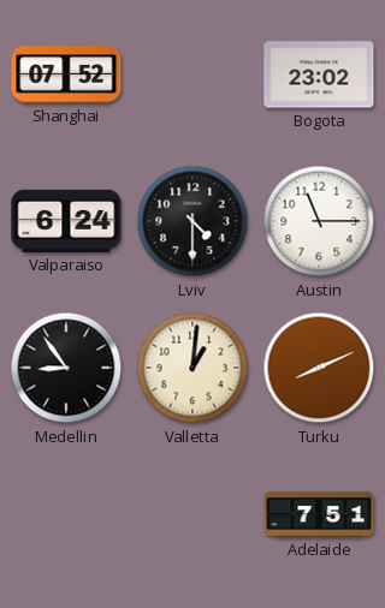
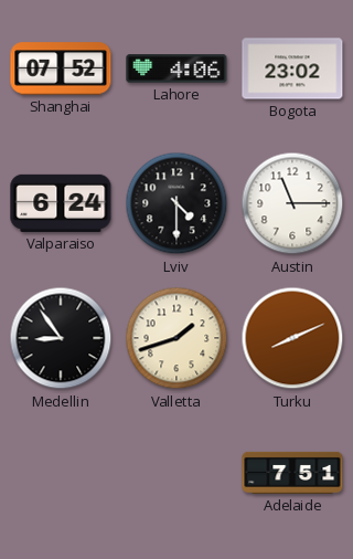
Lahore: none -> 4:06
Valletta: 1:01 -> 1:42
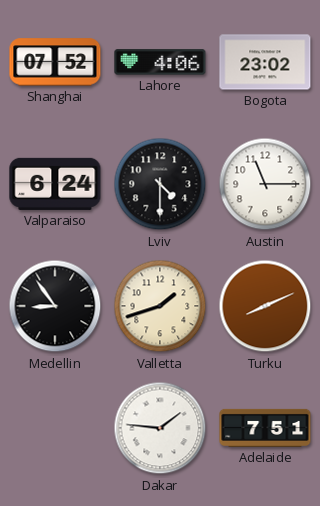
Dakar: none -> 1:46
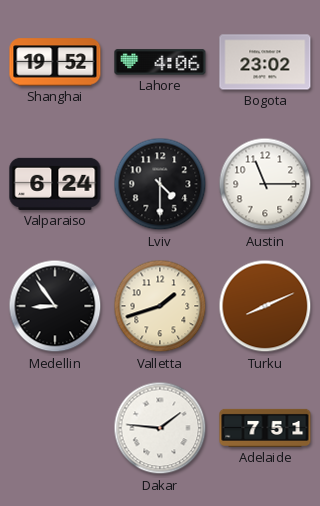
Shanghai: 07:52 -> 19:52
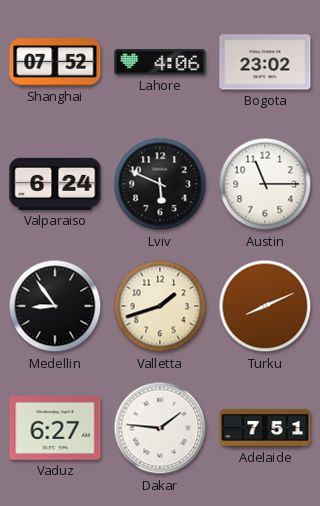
Shanghai: 19:52 -> 07:52
Lviv: 4:30 -> 5:49
Vaduz: none -> 6:27
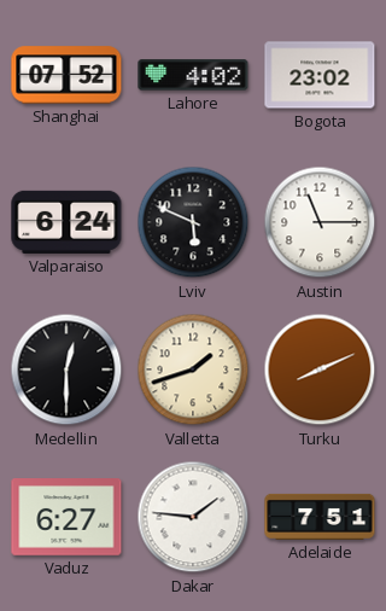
Lahore: 4:06 -> 4:02
Medellin: 8:54 -> 12:30
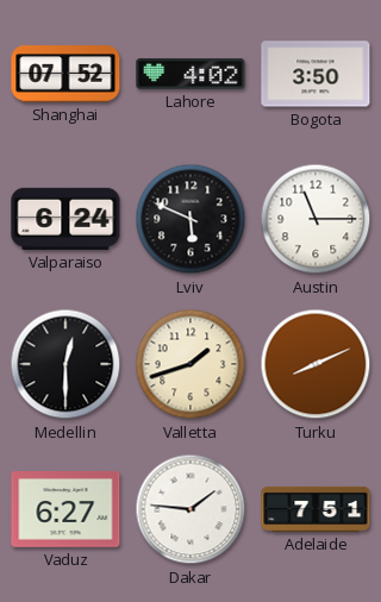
Bogota: 23:02 -> 3:50
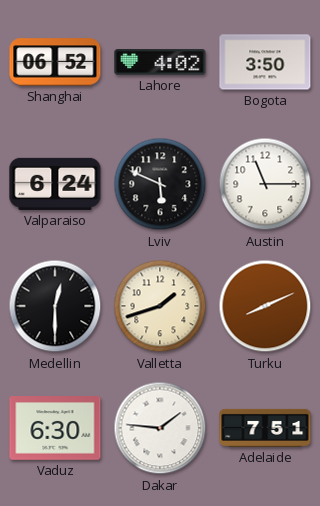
Shanghai: 07:52 -> 06:52
Vaduz: 6:27 -> 6:30
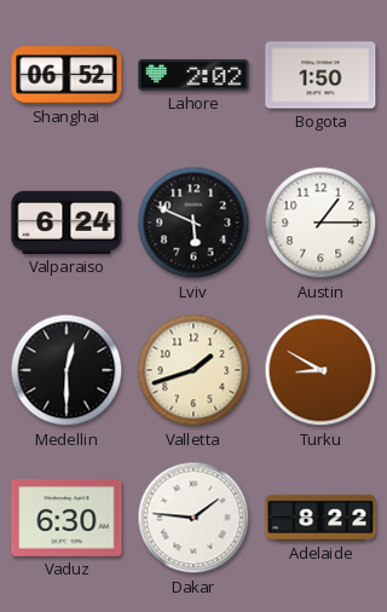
Lahore: 4:02 -> 2:02
Bogota: 3:50 -> 1:50
Austin: 11:15 -> 1:15
Turku: 8:11 -> 8:50
Adelaide: 7:51 -> 8:22
